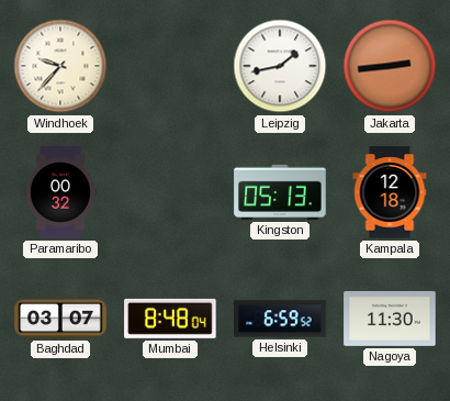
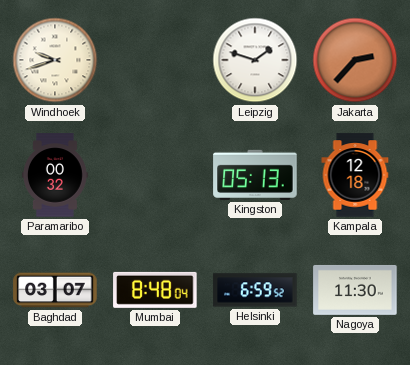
Windhoek: 9:37 -> 9:42
Leipzig: 1:43 -> 1:48
Jakarta: 2:44 -> 2:37
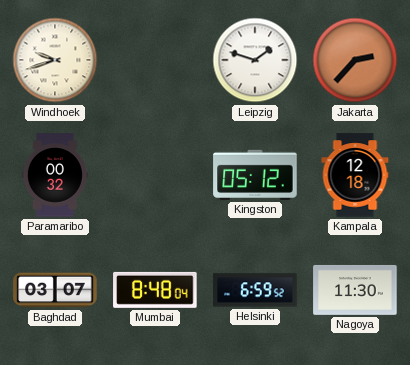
Kingston: 05:13 -> 05:12
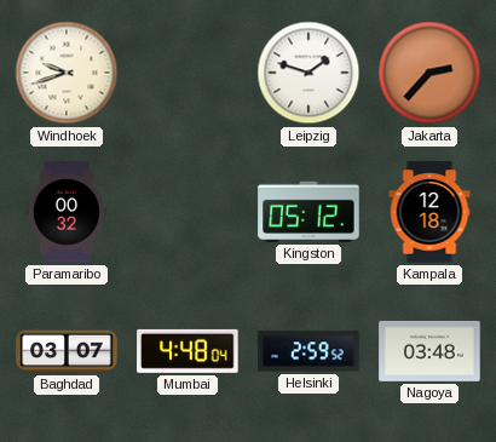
Mumbai: 8:48 -> 4:48
Helsinki: 6:59 -> 2:59
Nagoya: 11:30 -> 03:48
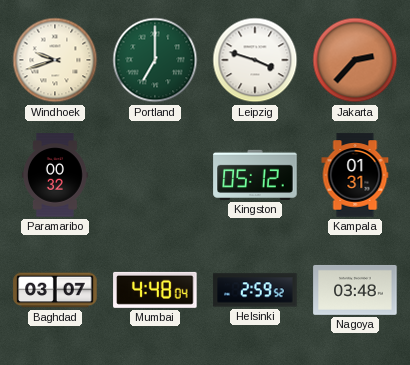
Portland: none -> 7:00
Leipzig: 1:48 -> 3:48
Kampala: 12:18 -> 01:31
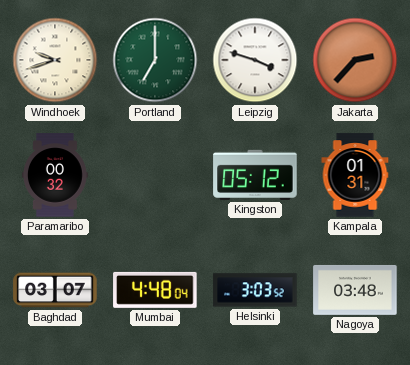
Helsinki: 2:59 -> 3:03
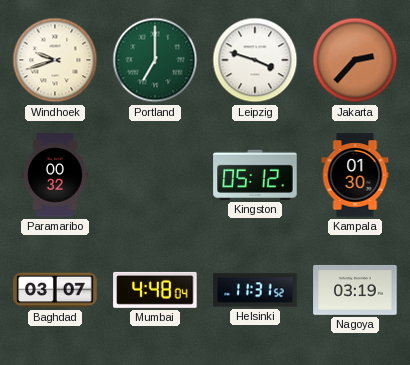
Kampala: 01:31 -> 01:30
Helsinki: 3:03 -> 11:31
Nagoya: 03:48 -> 03:19
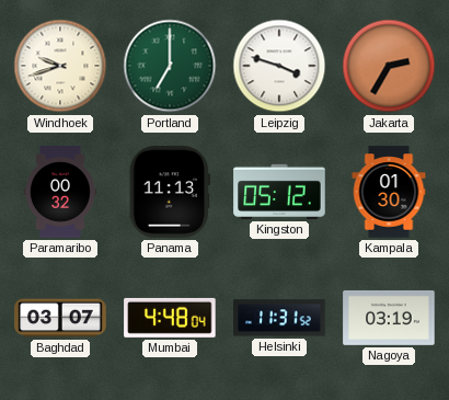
Jakarta: 2:37 -> 2:35
Panama: none -> 11:13
